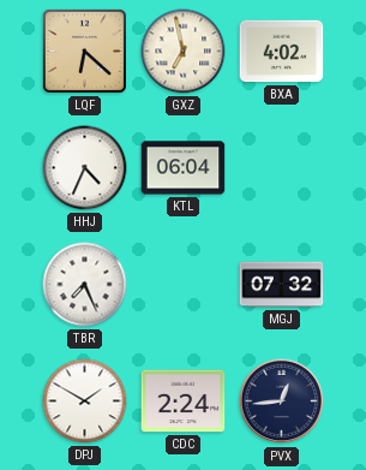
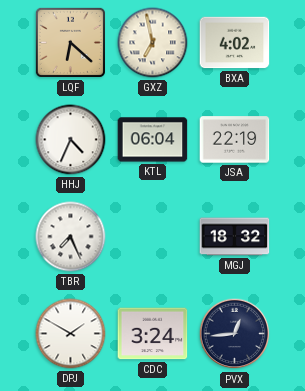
JSA: none -> 22:19
MGJ: 07:32 -> 18:32
CDC: 2:24 -> 3:24
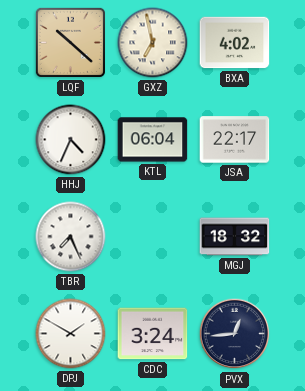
LQF: 6:22 -> 10:22
JSA: 22:19 -> 22:17
